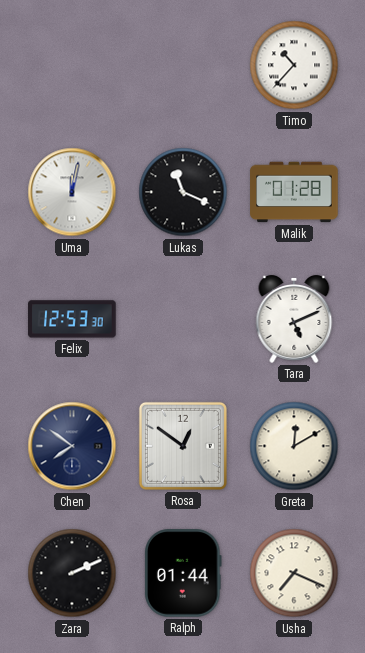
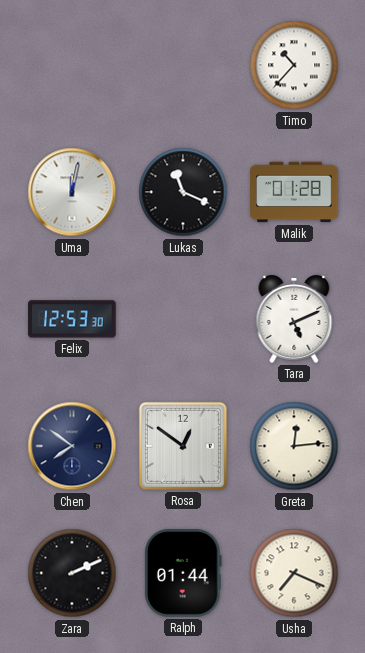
Greta: 12:10 -> 12:14
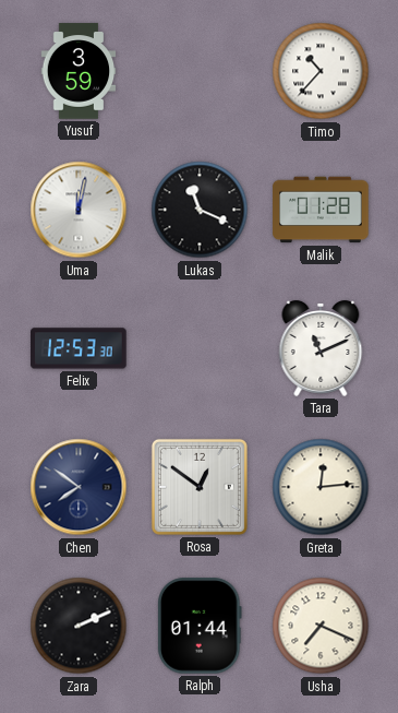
Yusuf: none -> 3:59
Tara: 5:11 -> 11:11
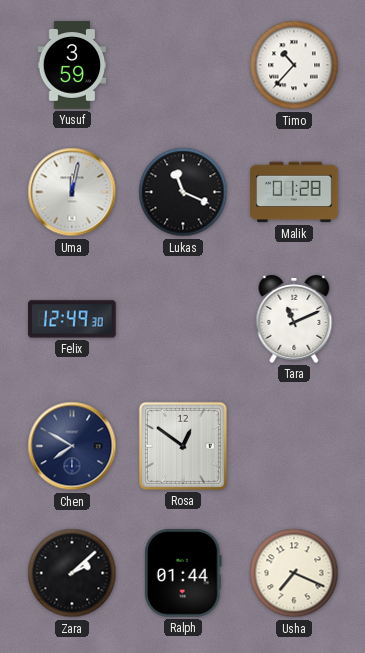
Felix: 12:53 -> 12:49
Chen: 7:51 -> 7:50
Greta: 12:14 -> none
Zara: 2:11 -> 2:08
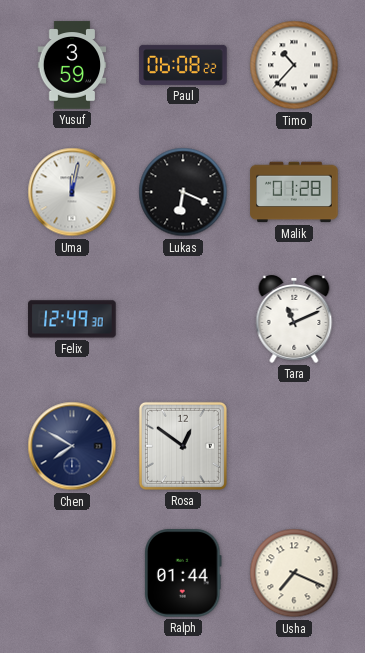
Paul: none -> 06:08
Lukas: 11:19 -> 6:19
Zara: 2:08 -> none
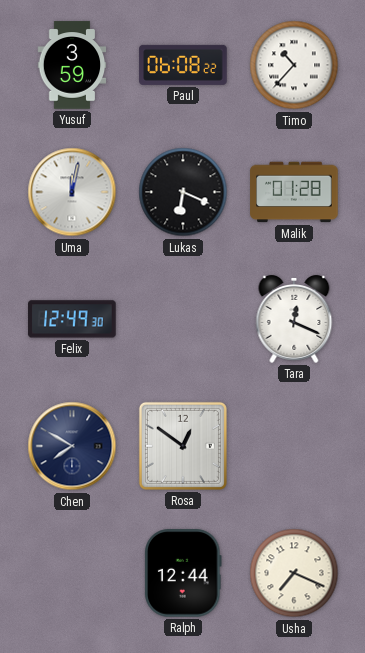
Tara: 11:11 -> 12:19
Ralph: 01:44 -> 12:44
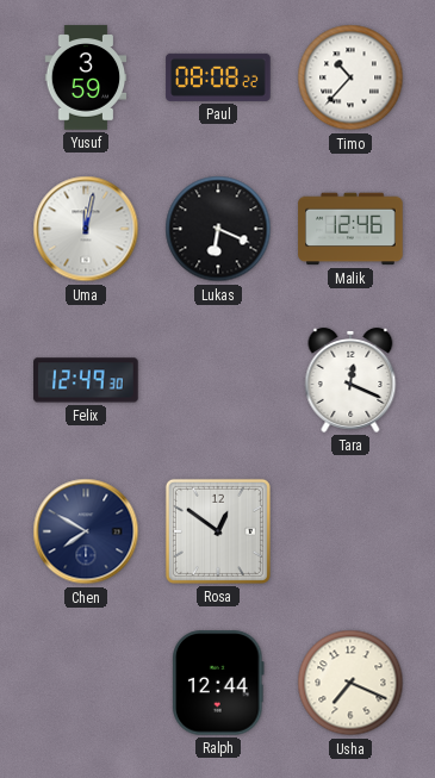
Paul: 06:08 -> 08:08
Malik: 01:28 -> 12:46
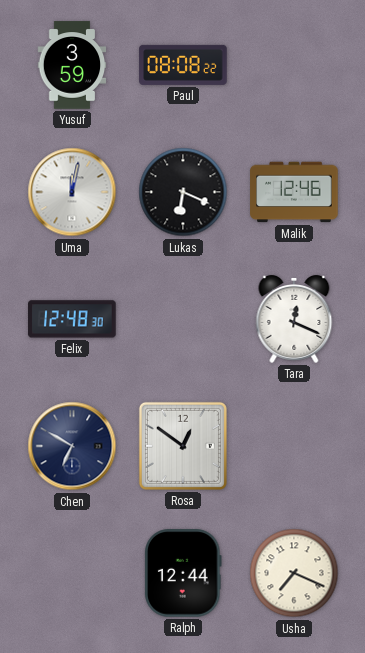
Timo: 10:37 -> none
Felix: 12:49 -> 12:48
Chen: 7:50 -> 6:50
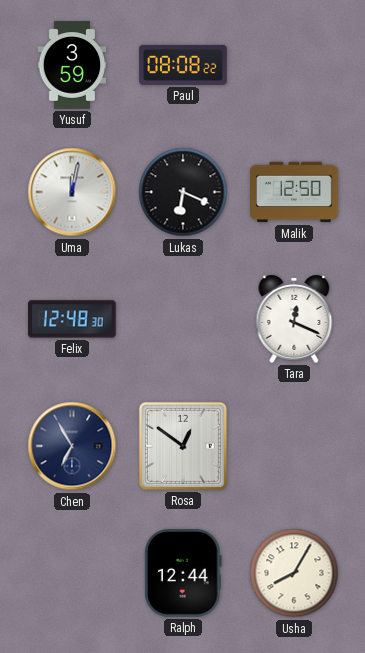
Malik: 12:46 -> 12:50
Chen: 6:50 -> 6:55
Usha: 7:19 -> 8:05
